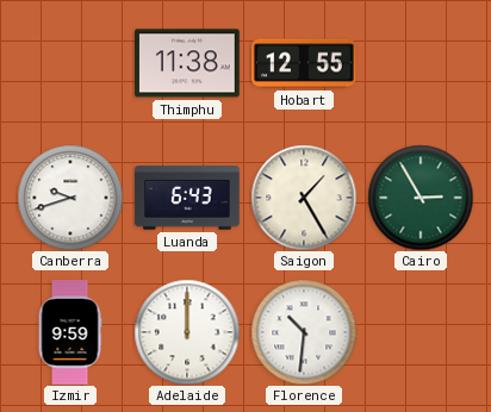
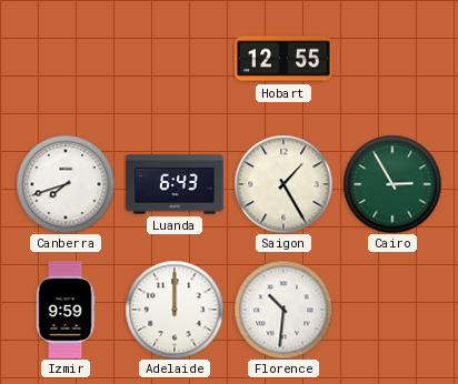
Thimphu: 11:38 -> none
Canberra: 9:42 -> 7:42
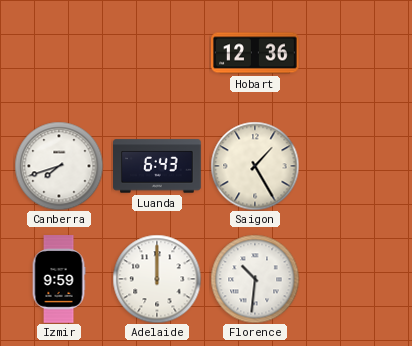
Hobart: 12:55 -> 12:36
Cairo: 2:55 -> none
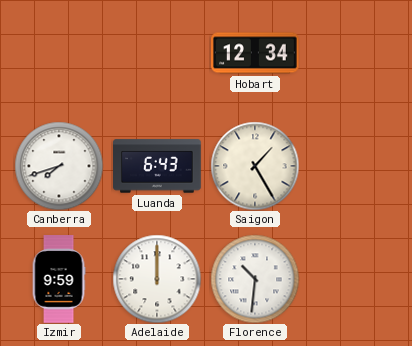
Hobart: 12:36 -> 12:34
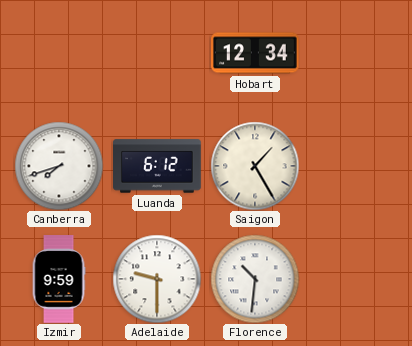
Luanda: 6:43 -> 6:12
Adelaide: 12:00 -> 9:30
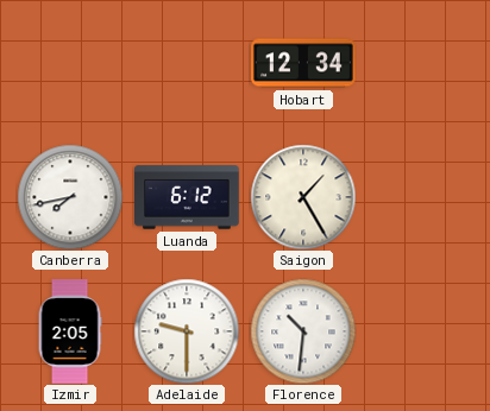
Canberra: 7:42 -> 7:43
Izmir: 9:59 -> 2:05
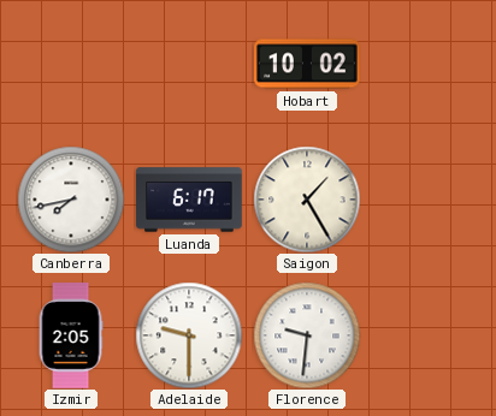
Hobart: 12:34 -> 10:02
Luanda: 6:12 -> 6:17
Florence: 10:31 -> 9:31
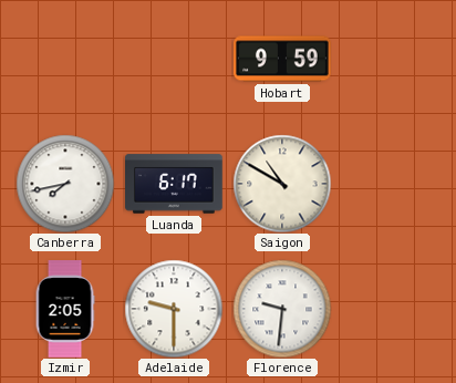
Hobart: 10:02 -> 9:59
Saigon: 1:25 -> 10:50
